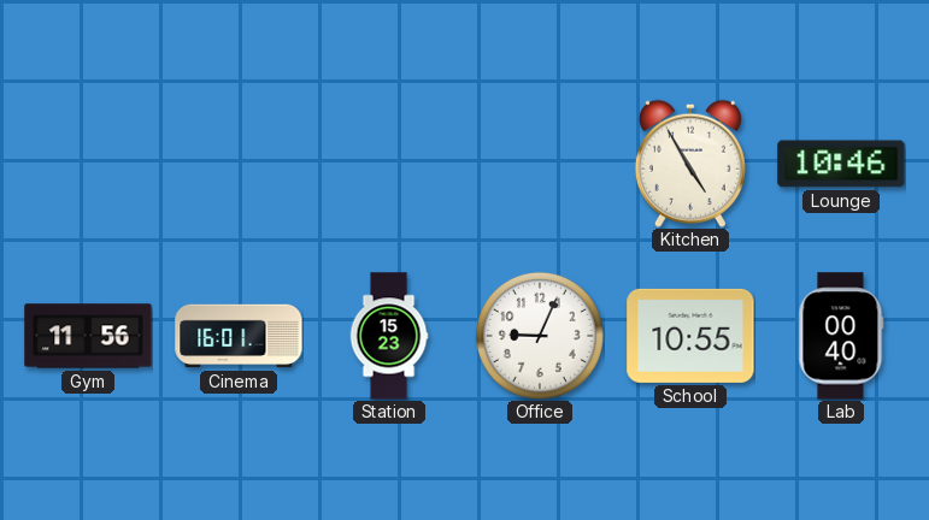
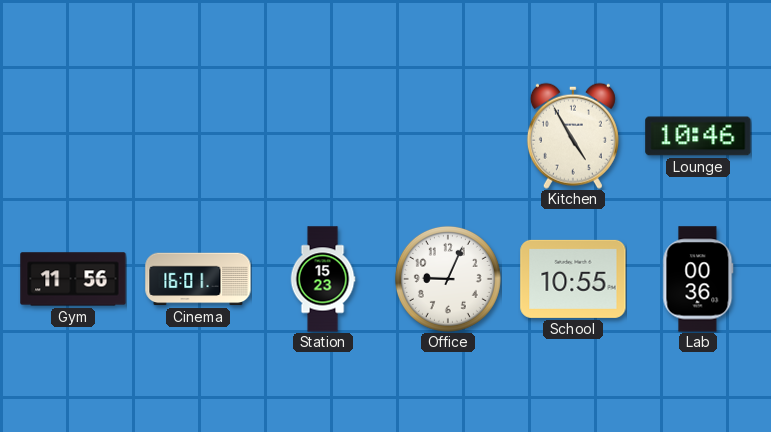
Lab: 00:40 -> 00:36
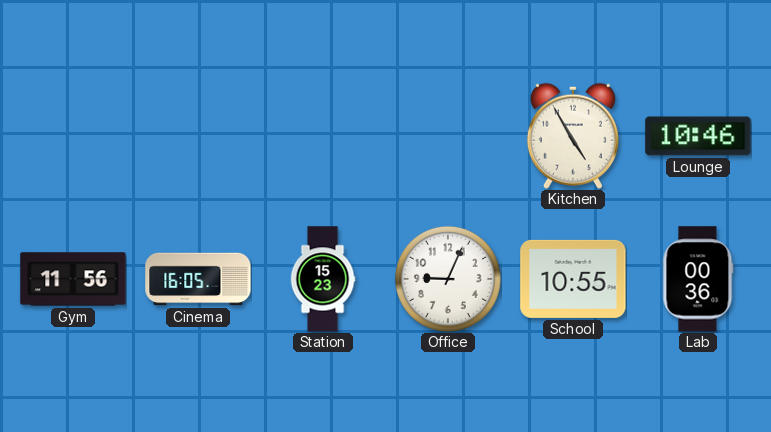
Cinema: 16:01 -> 16:05
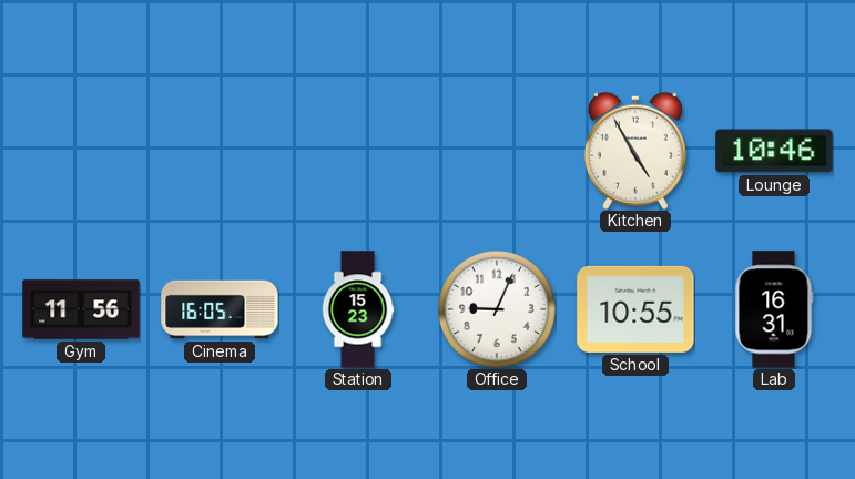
Lab: 00:36 -> 16:31
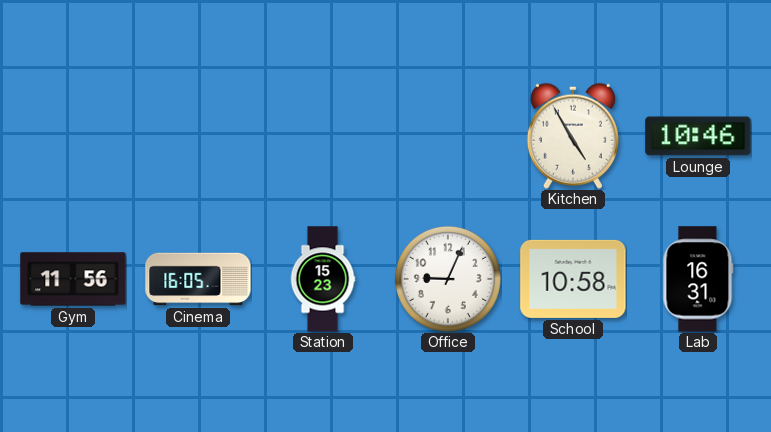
School: 10:55 -> 10:58
